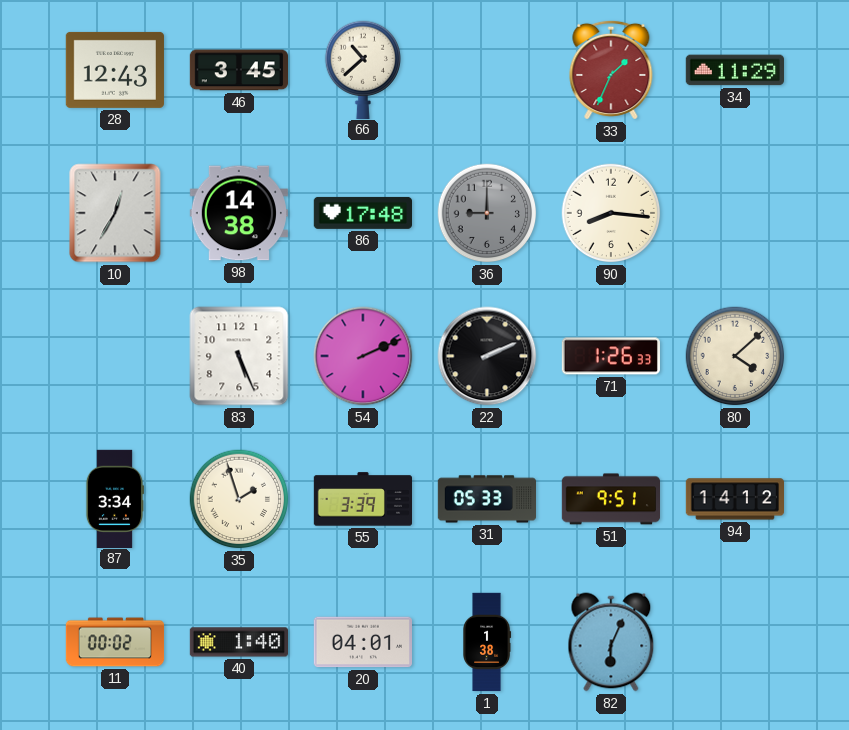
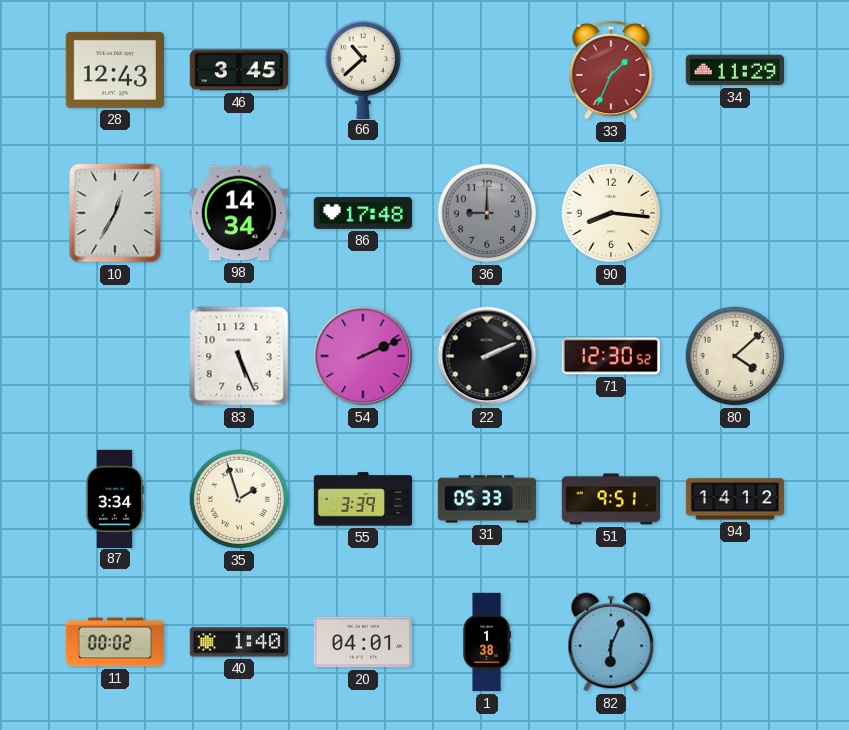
98: 14:38 -> 14:34
71: 1:26 -> 12:30
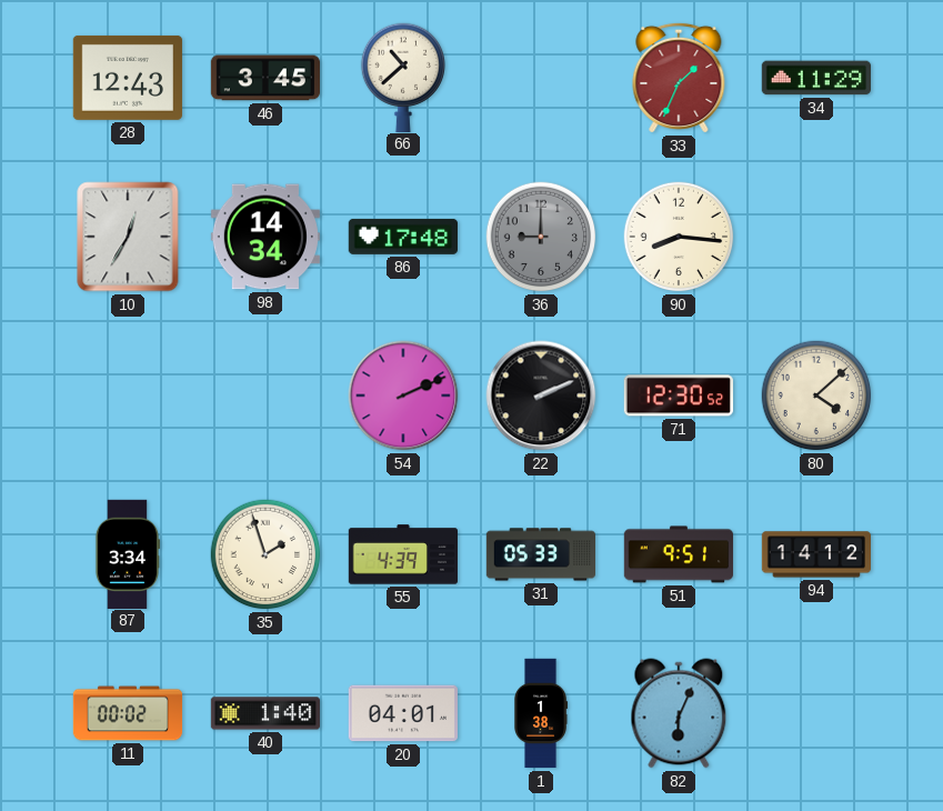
83: 5:26 -> none
55: 3:39 -> 4:39
